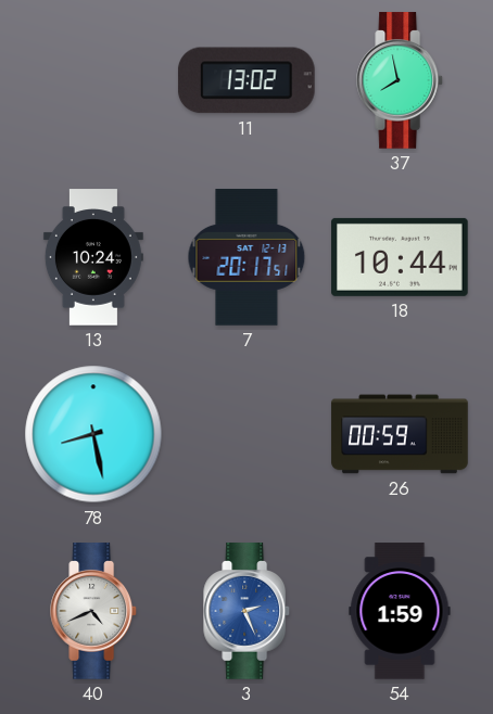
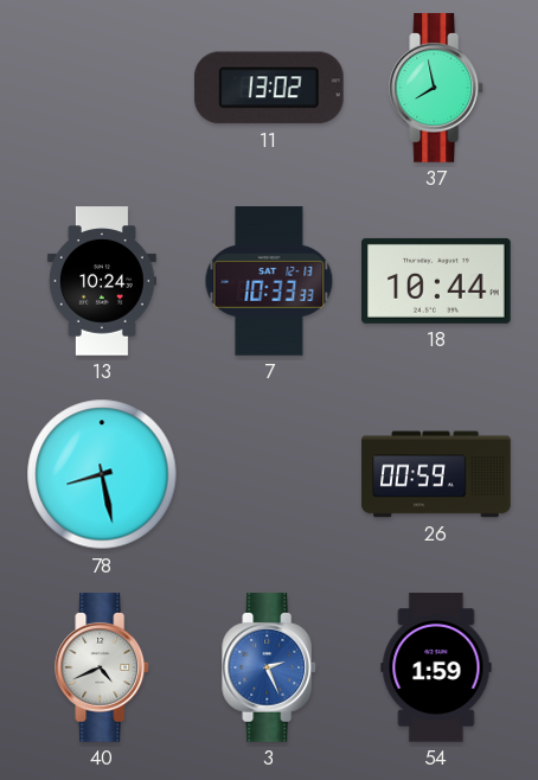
7: 20:17 -> 10:33
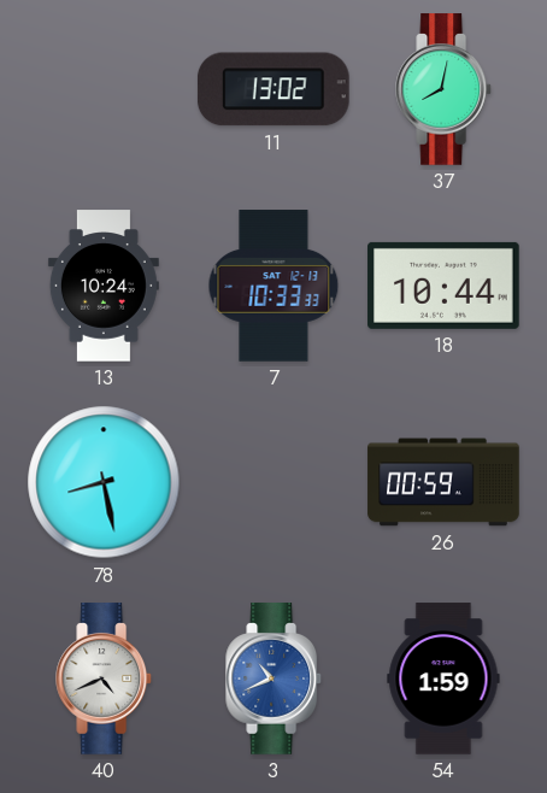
37: 7:58 -> 8:02
3: 2:26 -> 10:41
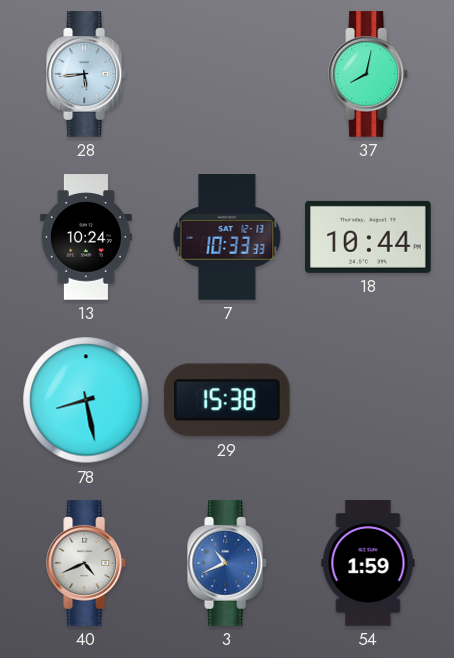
28: none -> 5:44
11: 13:02 -> none
29: none -> 15:38
26: 00:59 -> none
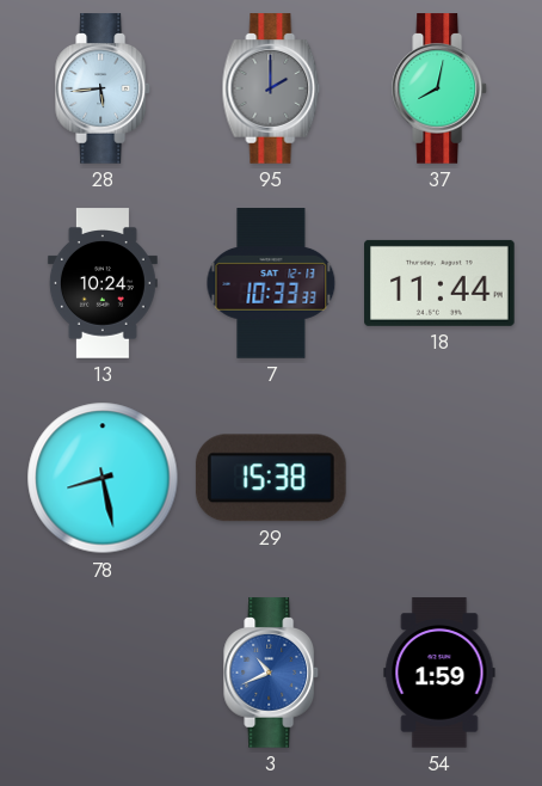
95: none -> 2:00
18: 10:44 -> 11:44
40: 4:41 -> none
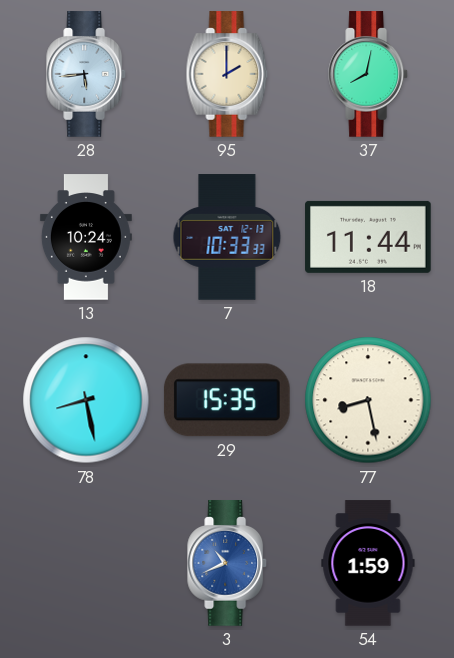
95 dial: grey -> cream
29: 15:38 -> 15:35
77: none -> 8:28
